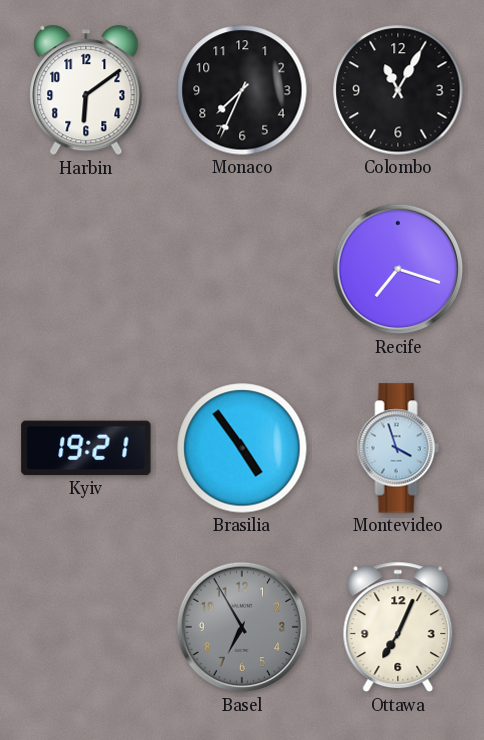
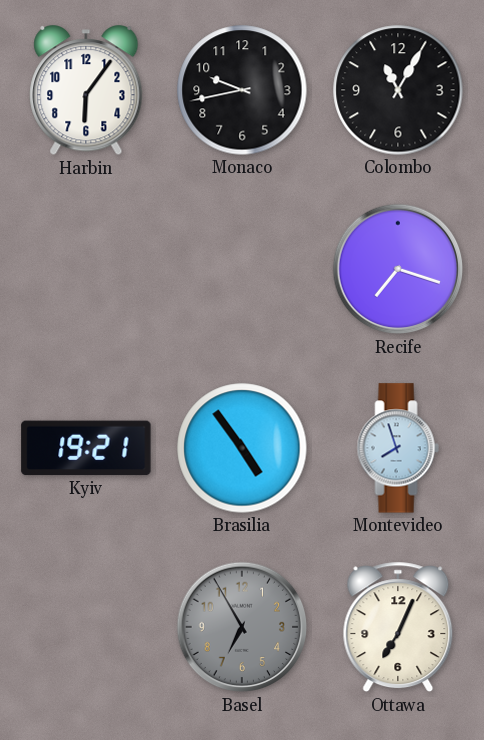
Harbin: 6:09 -> 6:06
Monaco: 7:34 -> 9:43
Montevideo: 3:57 -> 7:57
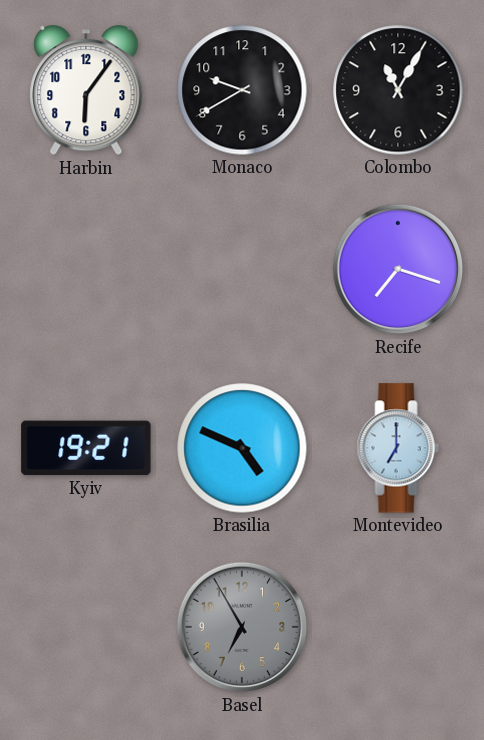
Monaco: 9:43 -> 9:40
Brasilia: 4:54 -> 4:49
Montevideo: 7:57 -> 7:00
Ottawa: 7:04 -> none
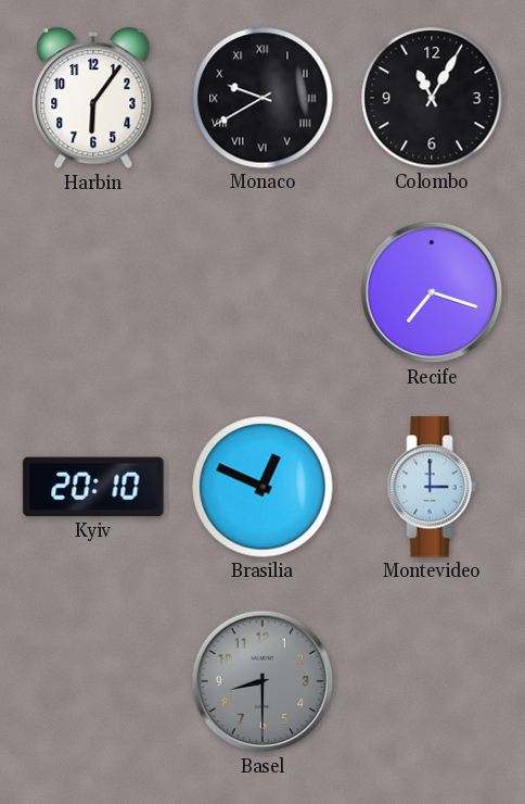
Monaco numerals: Arabic -> Roman
Kyiv: 19:21 -> 20:10
Brasilia: 4:49 -> 12:49
Montevideo: 7:00 -> 3:00
Basel: 6:55 -> 8:30
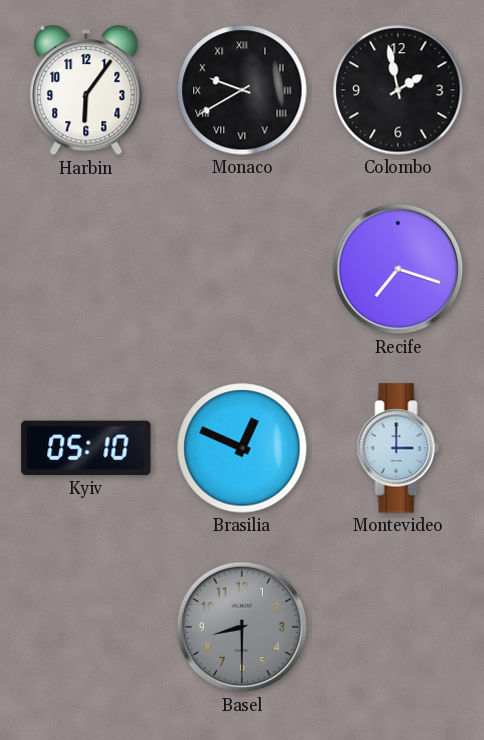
Colombo: 11:05 -> 1:58
Kyiv: 20:10 -> 05:10
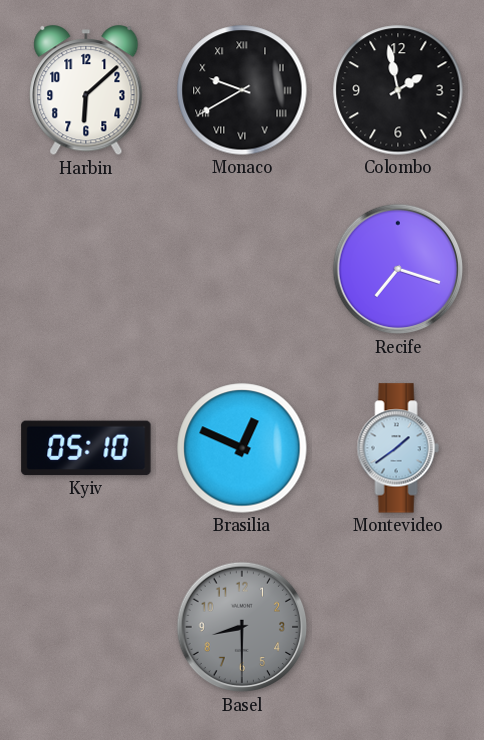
Harbin: 6:06 -> 6:08
Montevideo: 3:00 -> 1:39
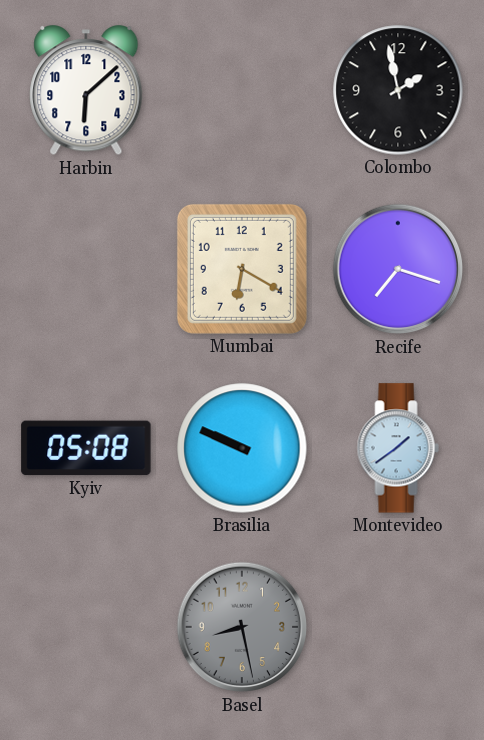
Monaco: 9:40 -> none
Mumbai: none -> 6:20
Kyiv: 05:10 -> 05:08
Brasilia: 12:49 -> 9:49
Basel: 8:30 -> 8:28
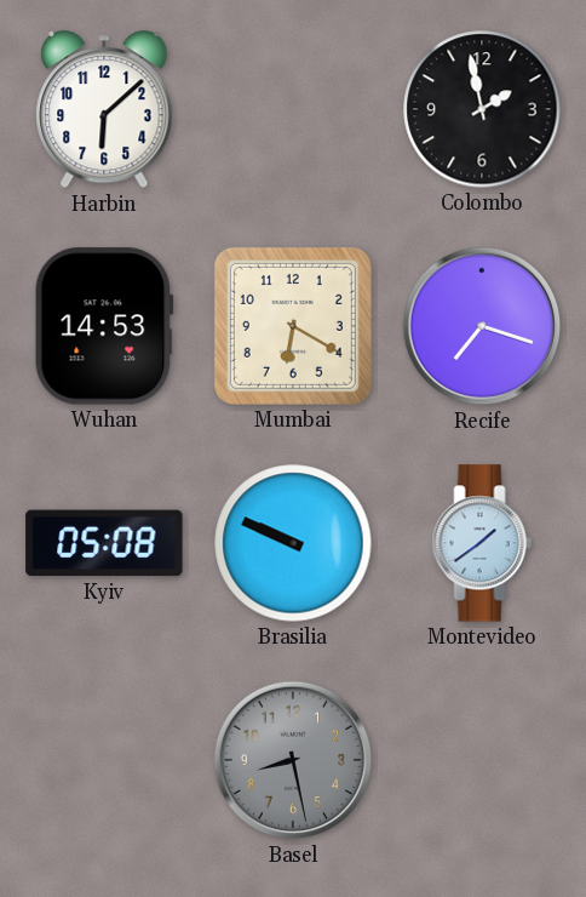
Wuhan: none -> 14:53
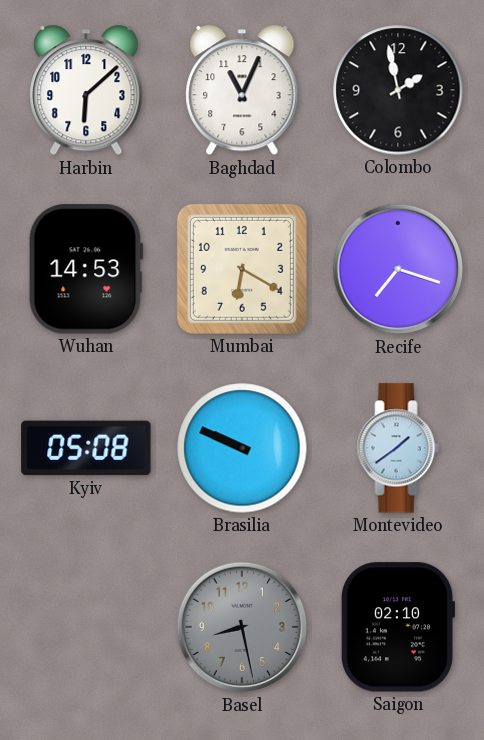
Baghdad: none -> 11:04
Saigon: none -> 02:10
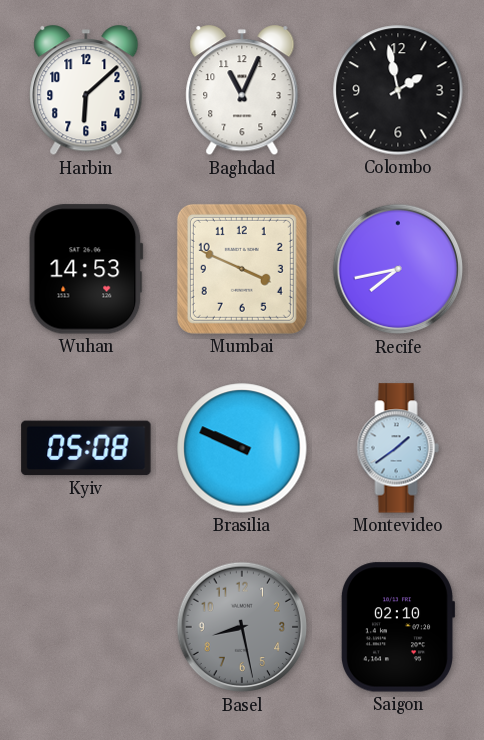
Mumbai: 6:20 -> 3:49
Recife: 7:18 -> 7:43
